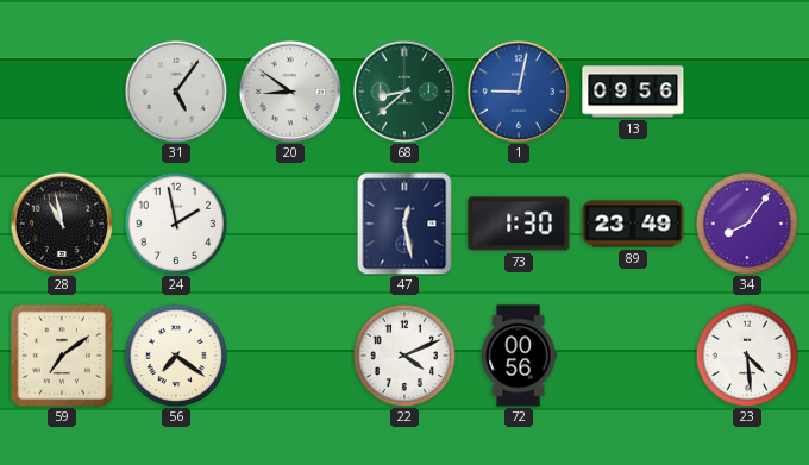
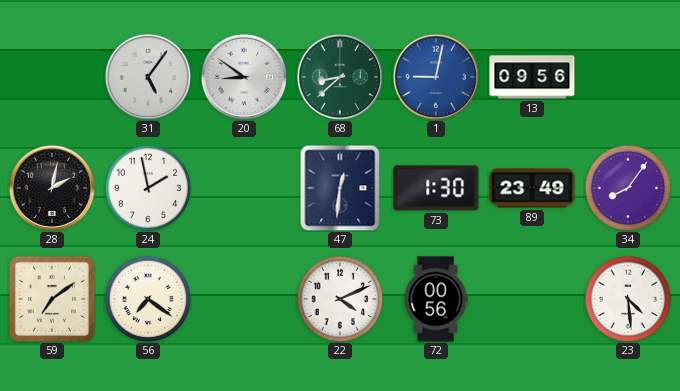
28: 10:58 -> 2:02
47: 12:28 -> 12:31
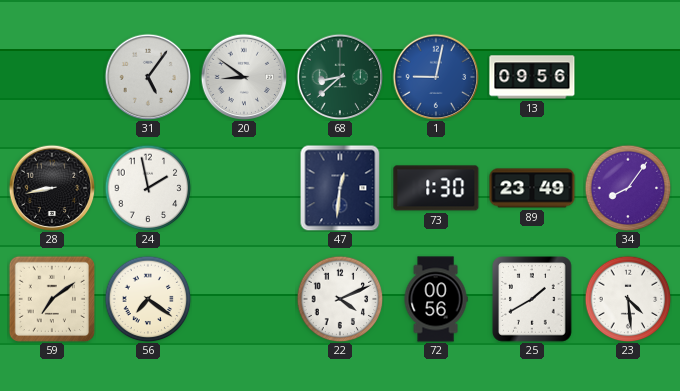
28: 2:02 -> 8:43
25: none -> 1:40
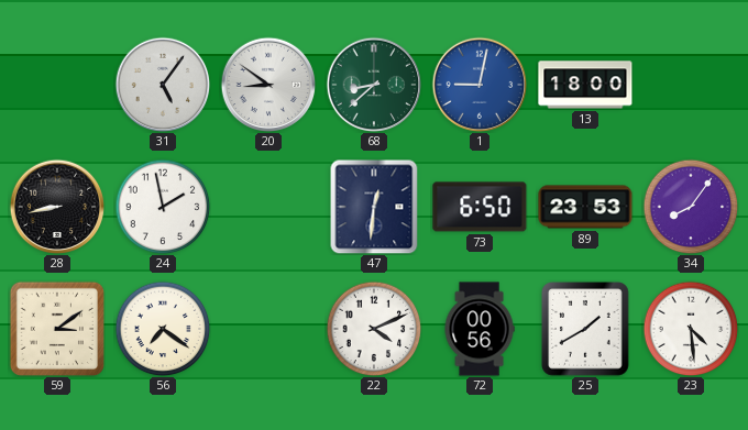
13: 09:56 -> 18:00
73: 1:30 -> 6:50
89: 23:49 -> 23:53
59: 7:09 -> 3:09
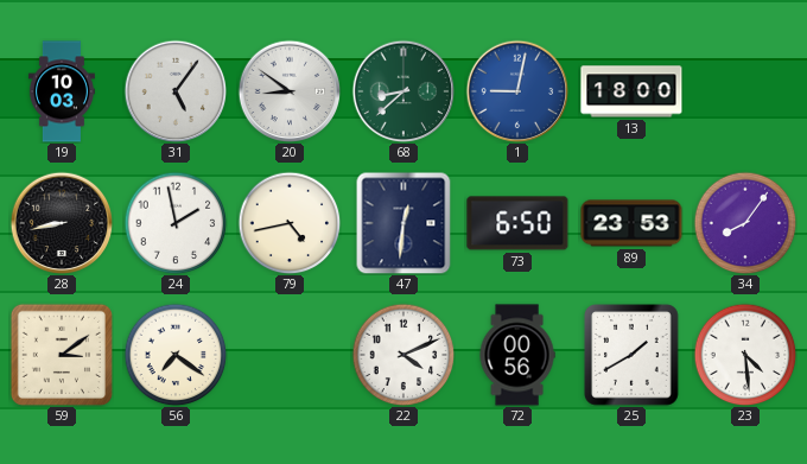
19: none -> 10:03
79: none -> 4:43
